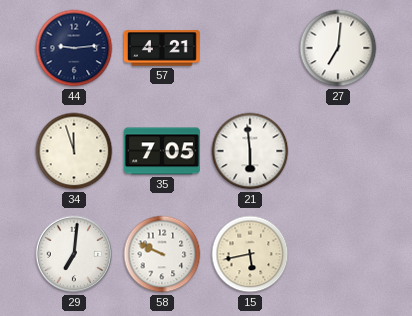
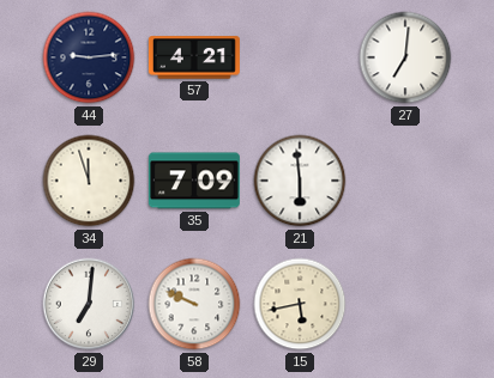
35: 7:05 -> 7:09
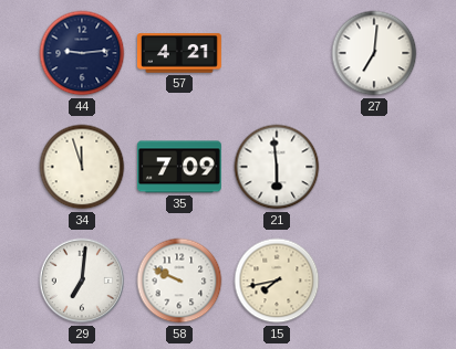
15: 5:43 -> 7:43
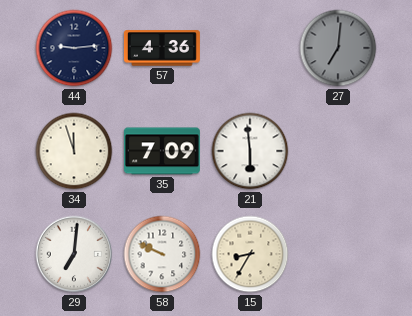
57: 4:21 -> 4:36
27 dial: white -> grey
15: 7:43 -> 8:35
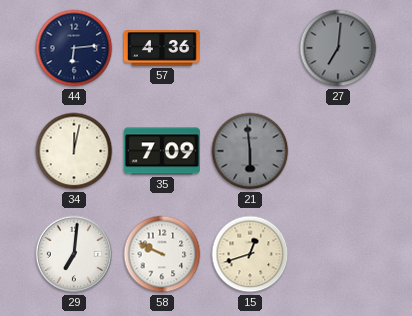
44: 9:14 -> 6:14
34: 11:57 -> 12:02
21 dial: white -> grey
15: 8:35 -> 12:42
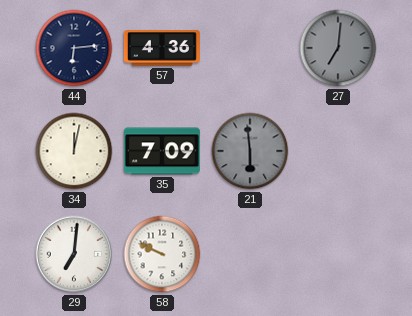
15: 12:42 -> none
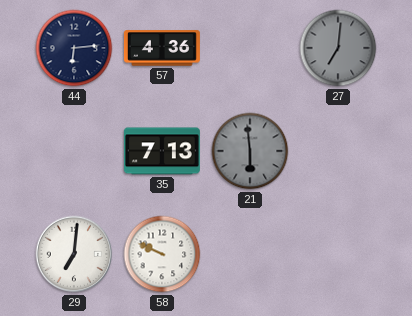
34: 12:02 -> none
35: 7:09 -> 7:13
